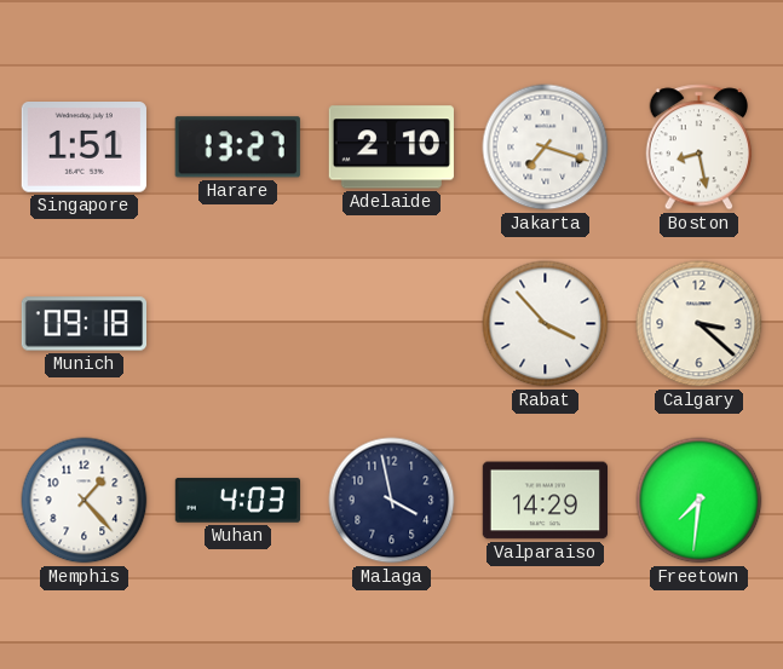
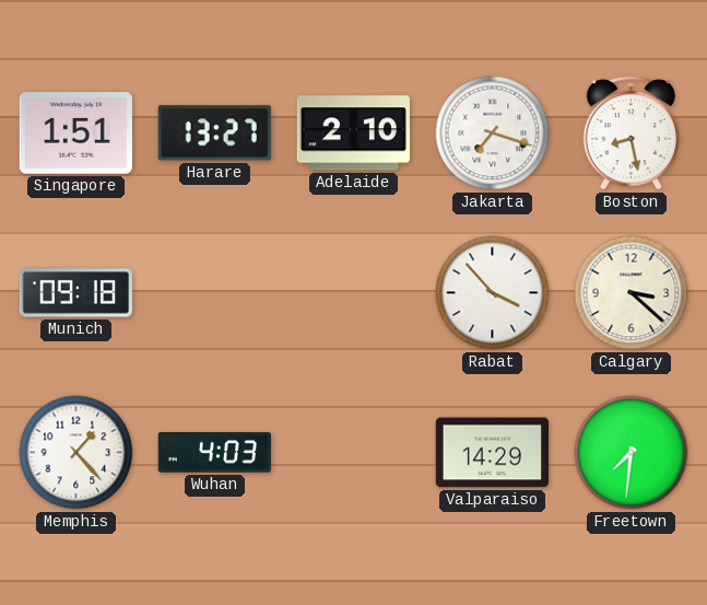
Malaga: 3:58 -> none
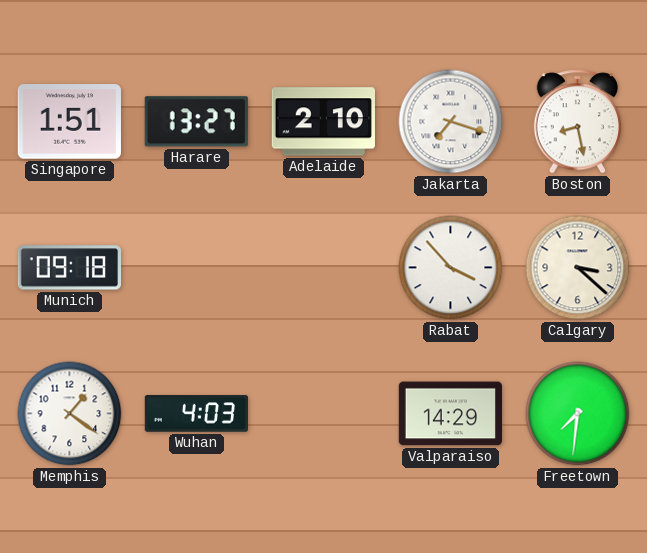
Memphis: 1:23 -> 1:21
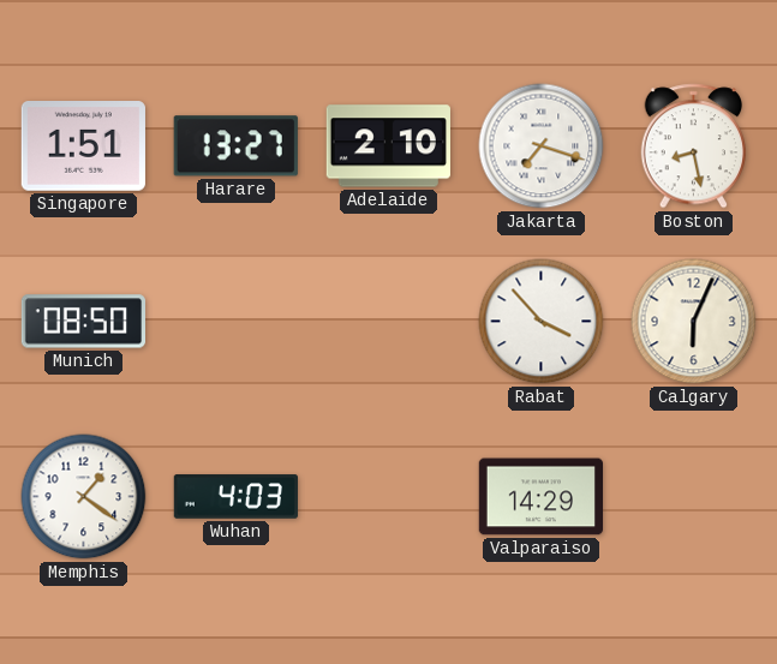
Munich: 09:18 -> 08:50
Calgary: 3:22 -> 6:04
Freetown: 7:31 -> none
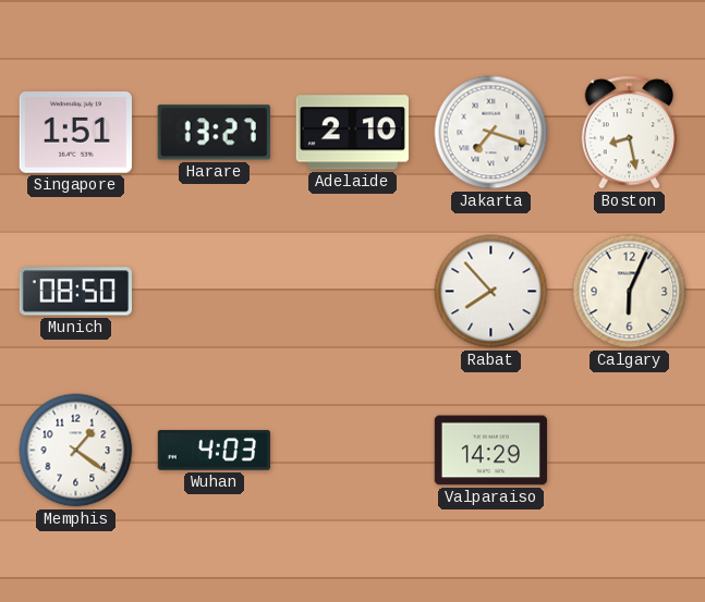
Rabat: 3:53 -> 7:53
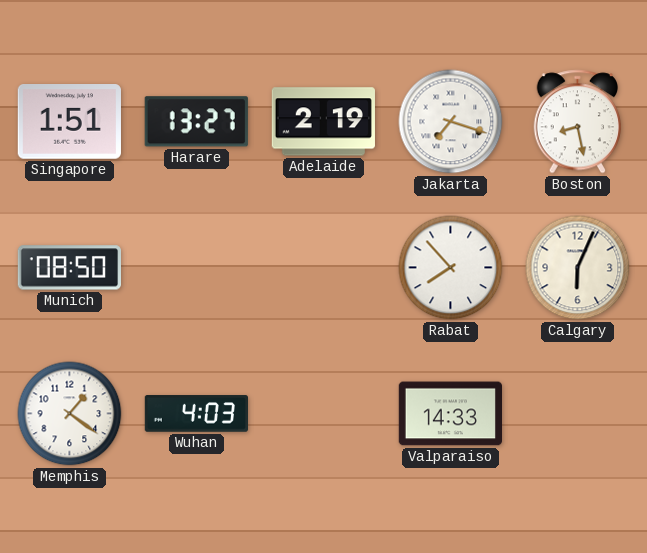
Adelaide: 2:10 -> 2:19
Valparaiso: 14:29 -> 14:33
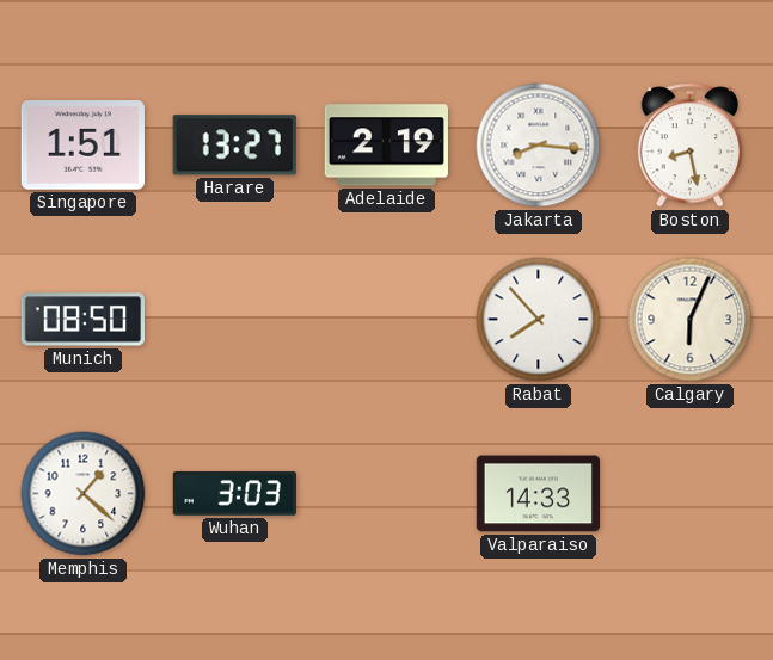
Jakarta: 7:18 -> 8:16
Memphis: 1:21 -> 1:22
Wuhan: 4:03 -> 3:03
